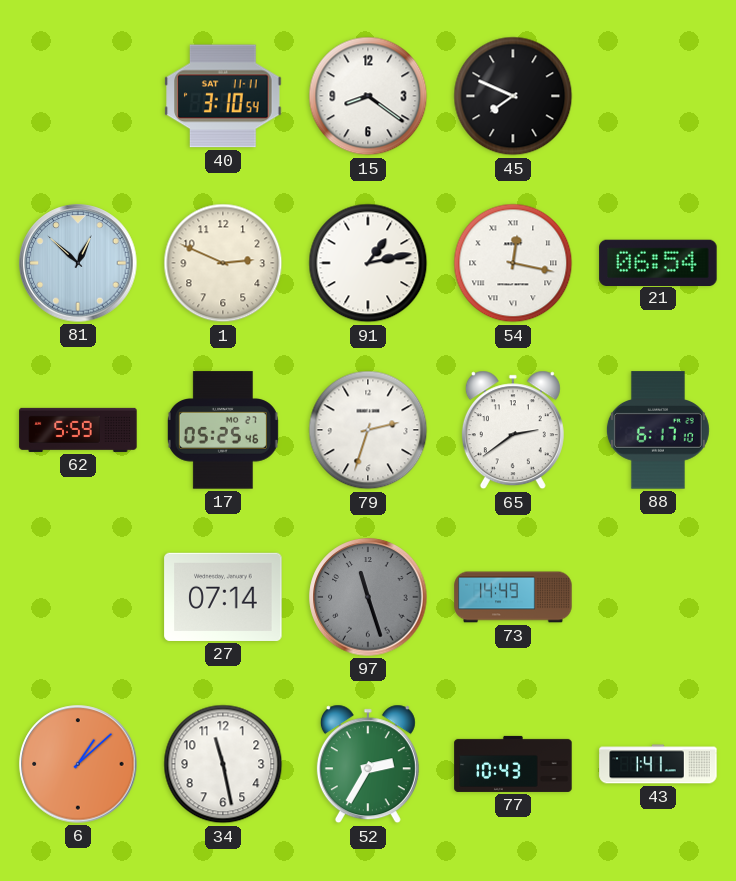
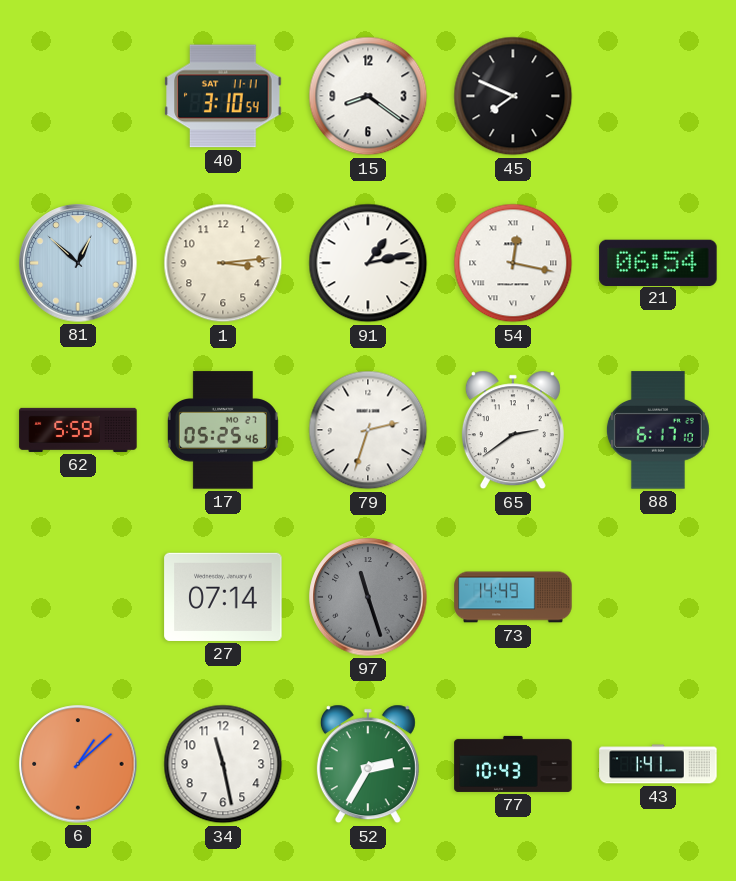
1: 2:49 -> 3:14
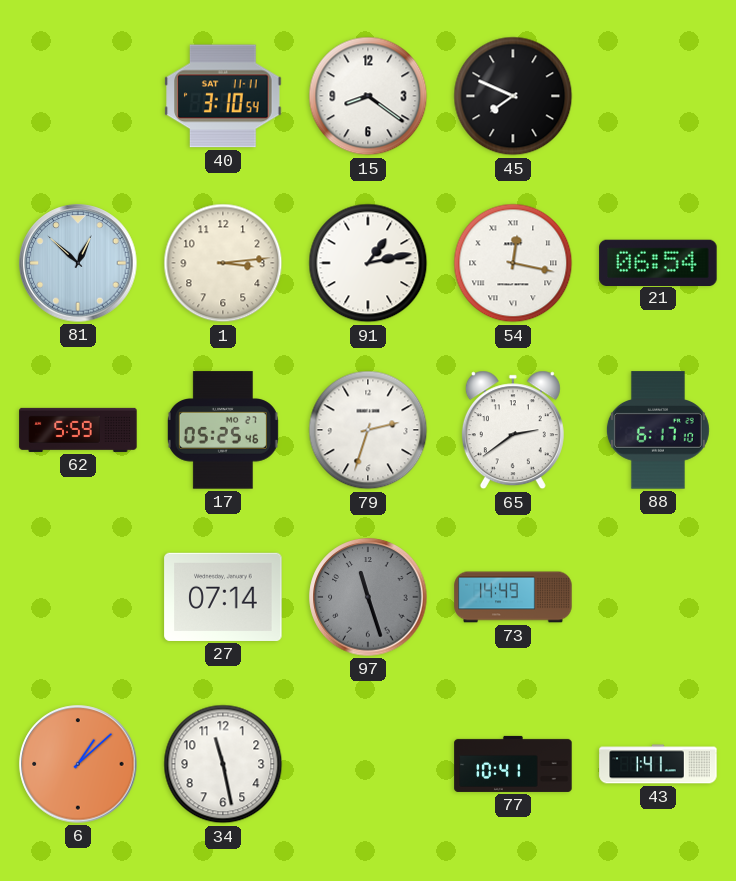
52: 2:35 -> none
77: 10:43 -> 10:41
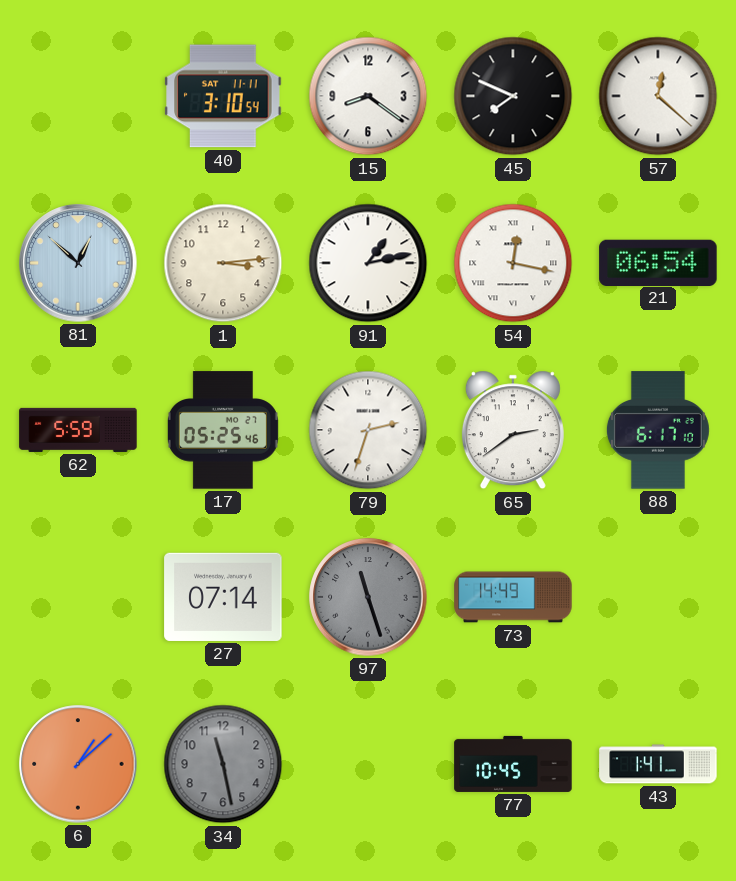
57: none -> 12:22
34 dial: white -> grey
77: 10:41 -> 10:45
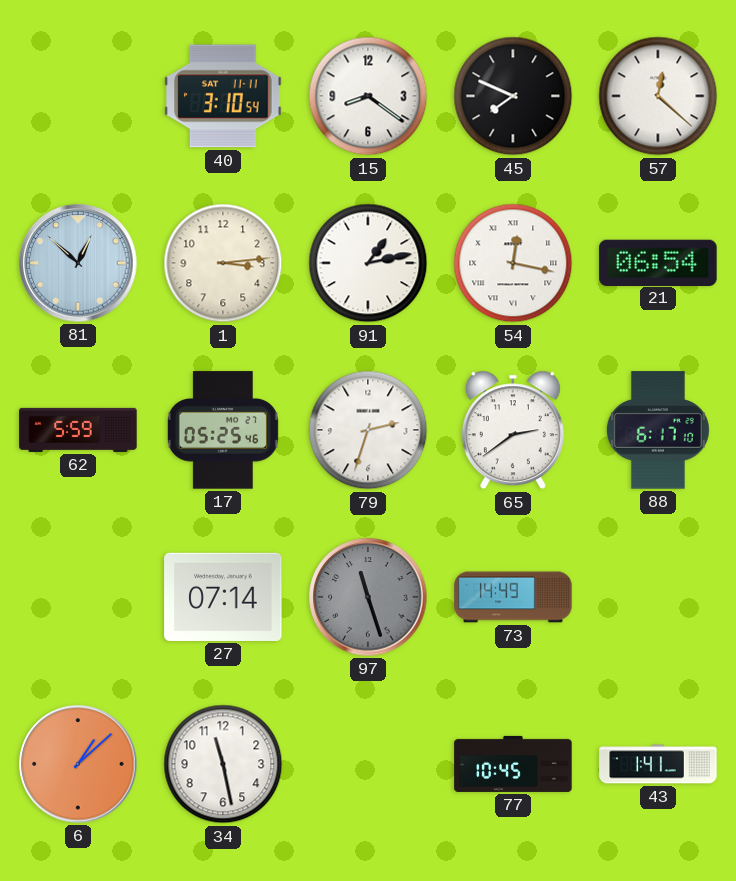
34 dial: grey -> white
